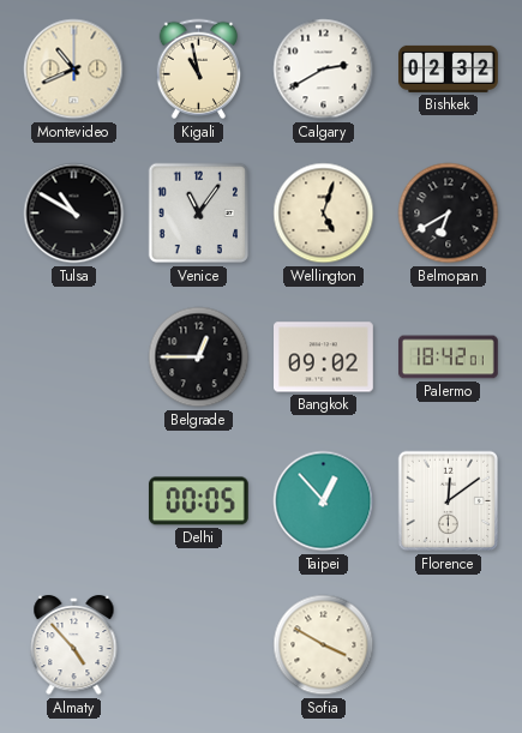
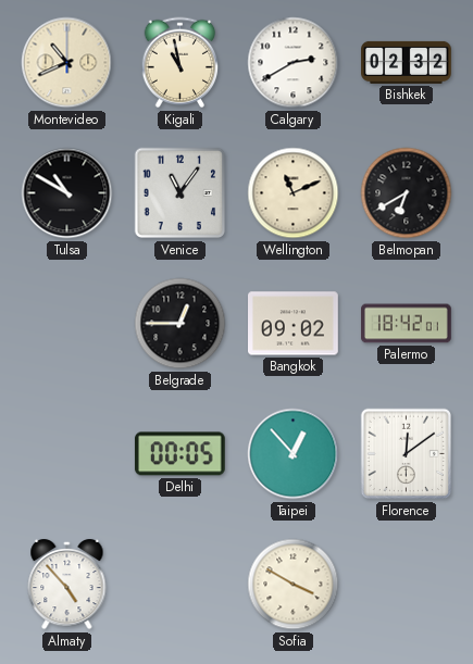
Wellington: 5:03 -> 11:11
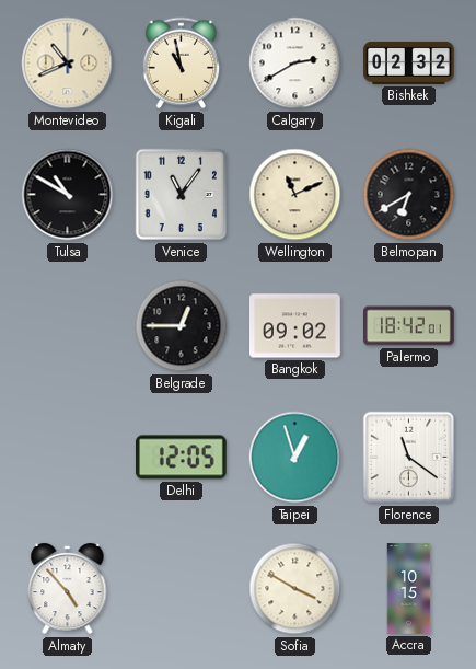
Delhi: 00:05 -> 12:05
Taipei: 12:53 -> 12:57
Florence: 12:09 -> 11:21
Accra: none -> 10:15
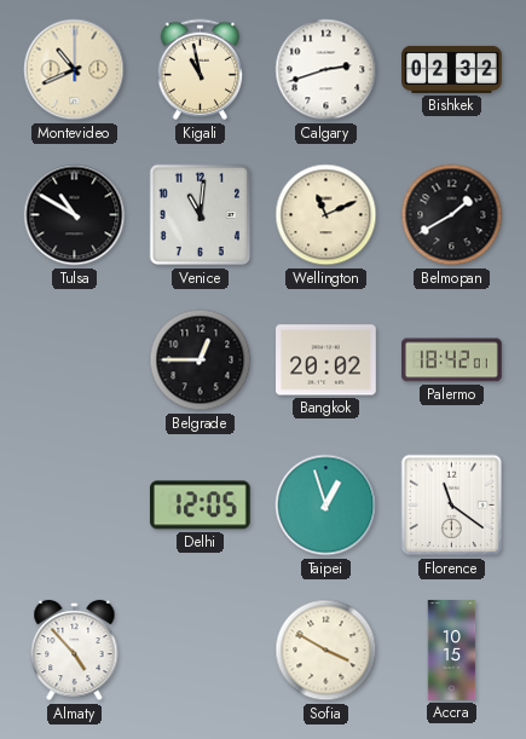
Calgary: 2:40 -> 2:42
Venice: 11:06 -> 11:01
Belmopan: 6:40 -> 1:40
Bangkok: 09:02 -> 20:02
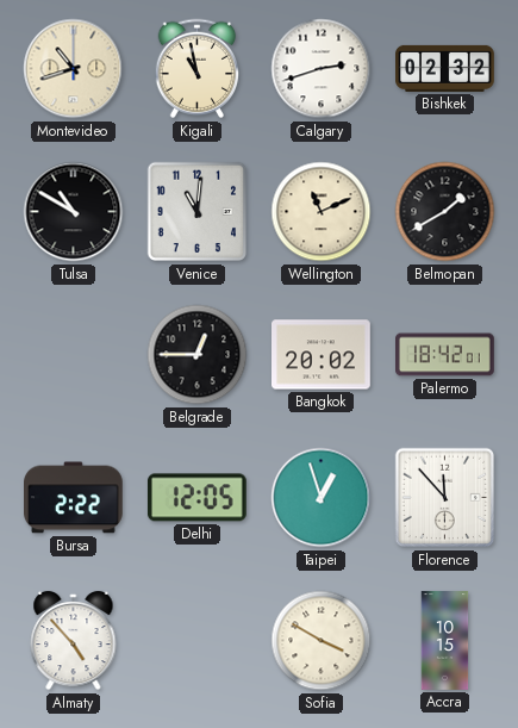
Montevideo: 10:41 -> 10:42
Bursa: none -> 2:22
Florence: 11:21 -> 11:53
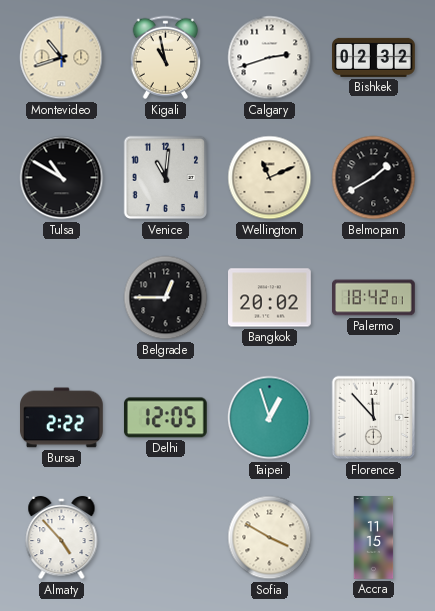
Accra: 10:15 -> 11:15
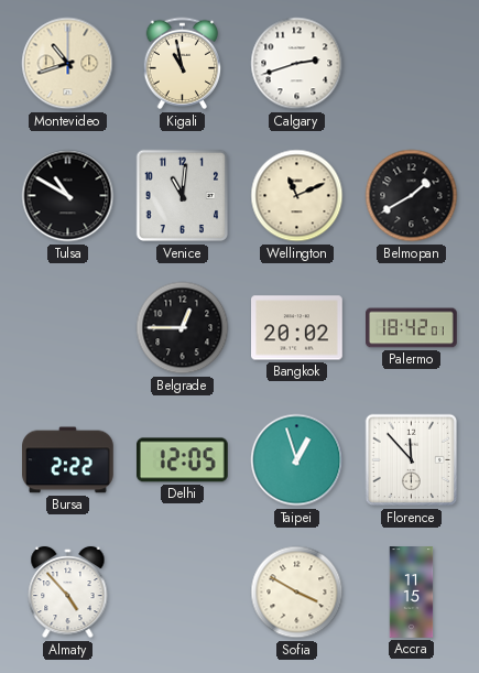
Bishkek: 02:32 -> none
